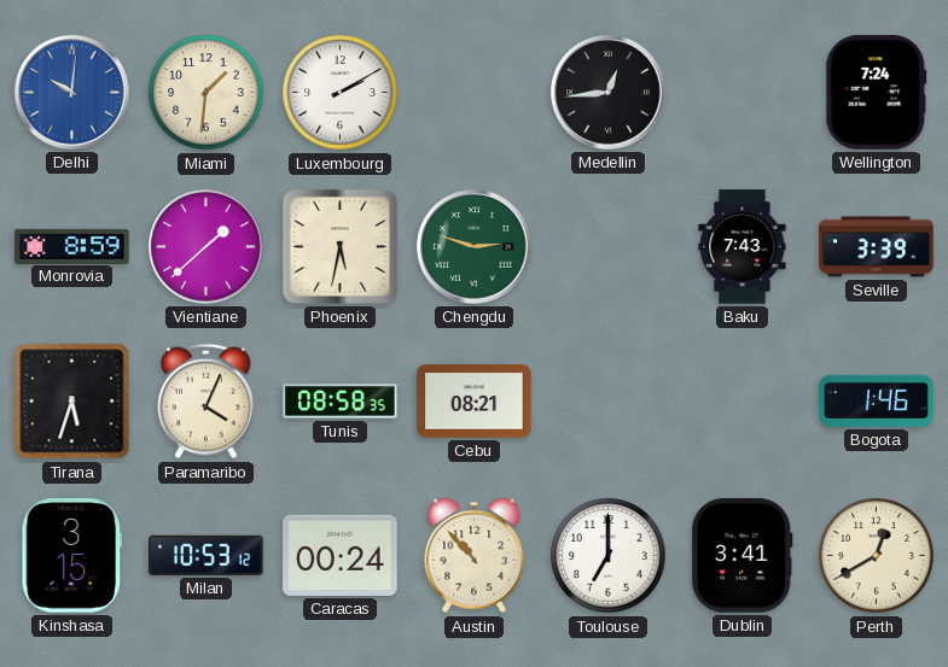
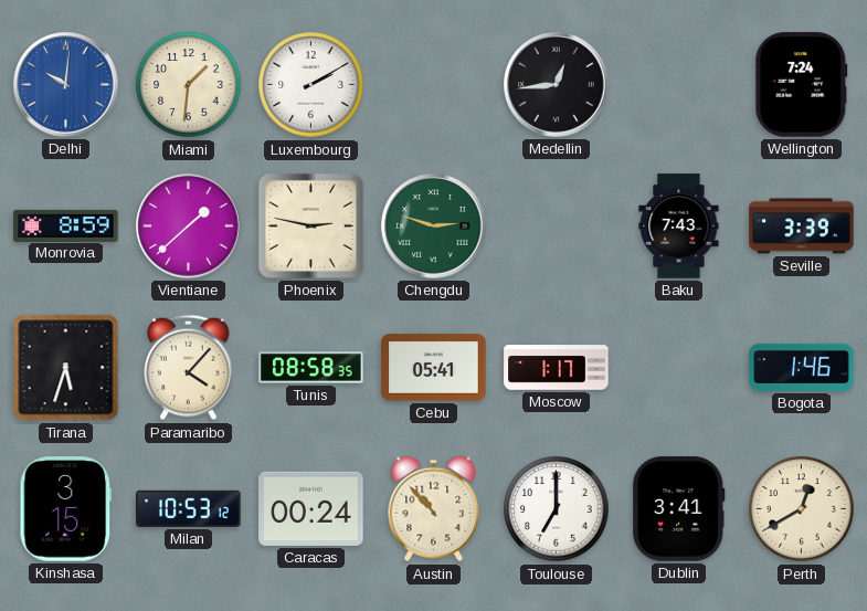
Phoenix: 5:32 -> 2:47
Paramaribo: 4:04 -> 4:07
Cebu: 08:21 -> 05:41
Moscow: none -> 1:17
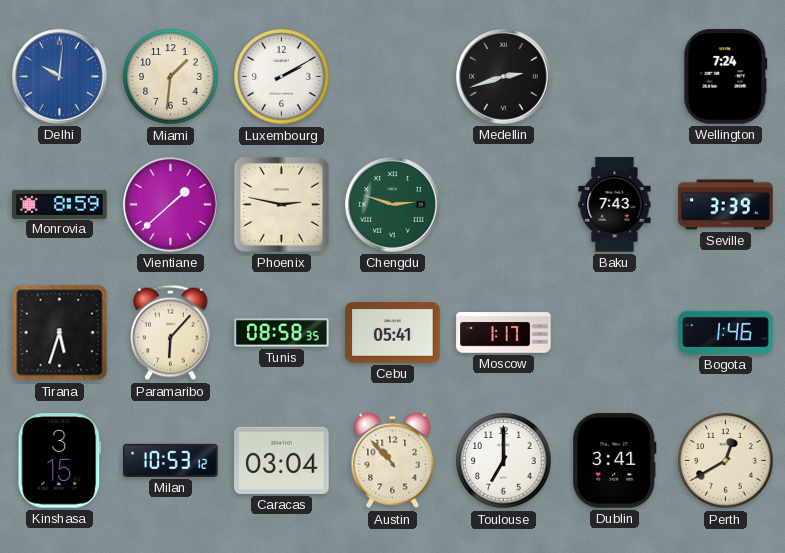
Medellin: 12:44 -> 2:42
Paramaribo: 4:07 -> 6:07
Caracas: 00:24 -> 03:04
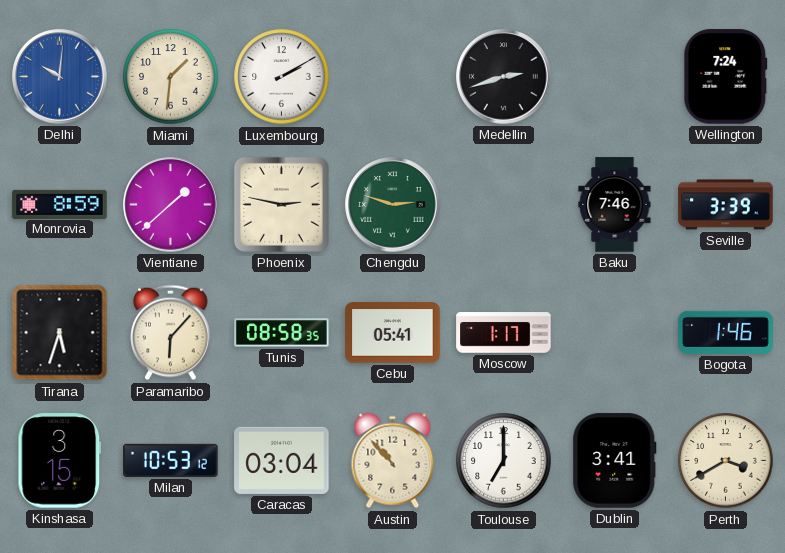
Baku: 7:43 -> 7:46
Perth: 12:40 -> 3:40
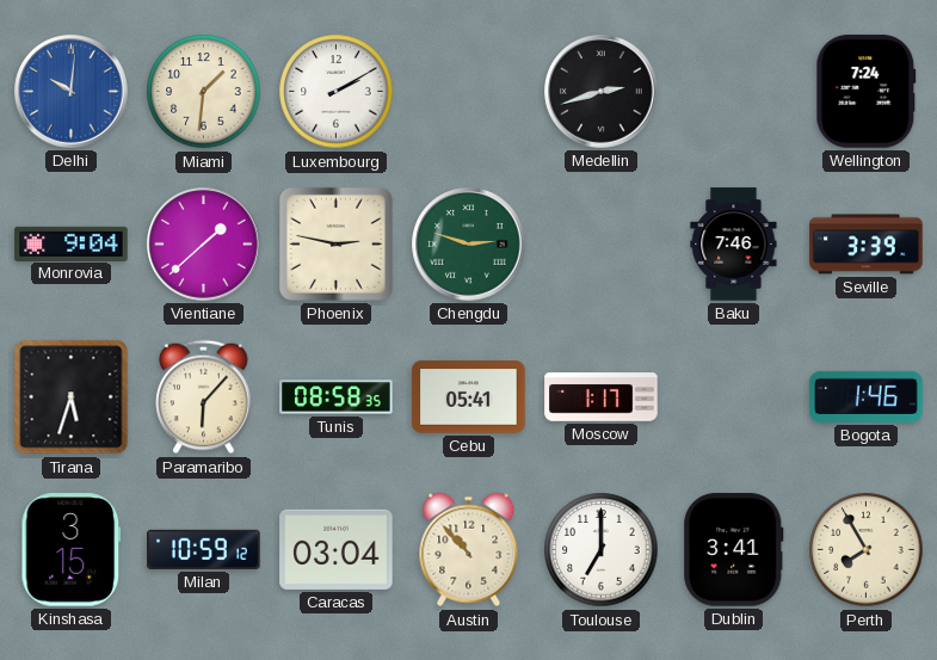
Monrovia: 8:59 -> 9:04
Milan: 10:53 -> 10:59
Perth: 3:40 -> 7:55
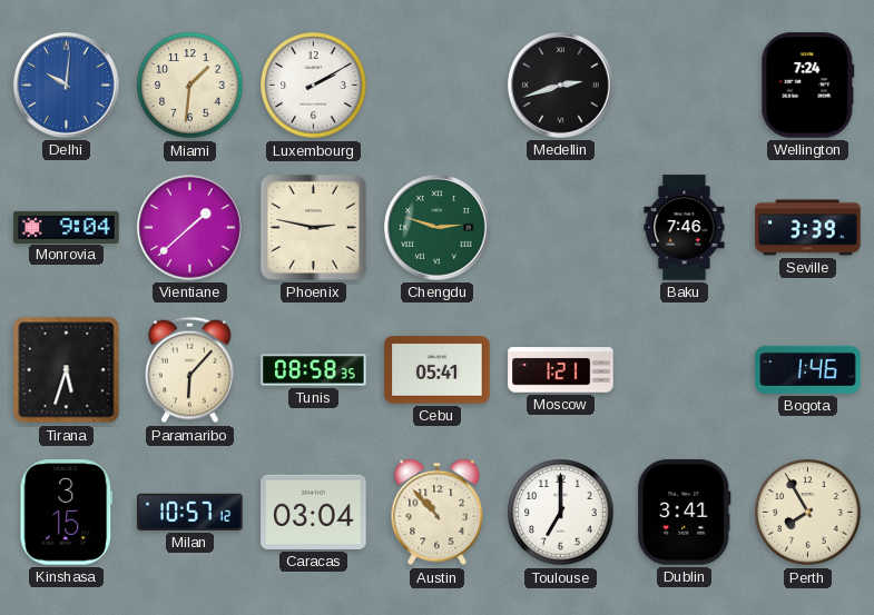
Moscow: 1:17 -> 1:21
Milan: 10:59 -> 10:57
